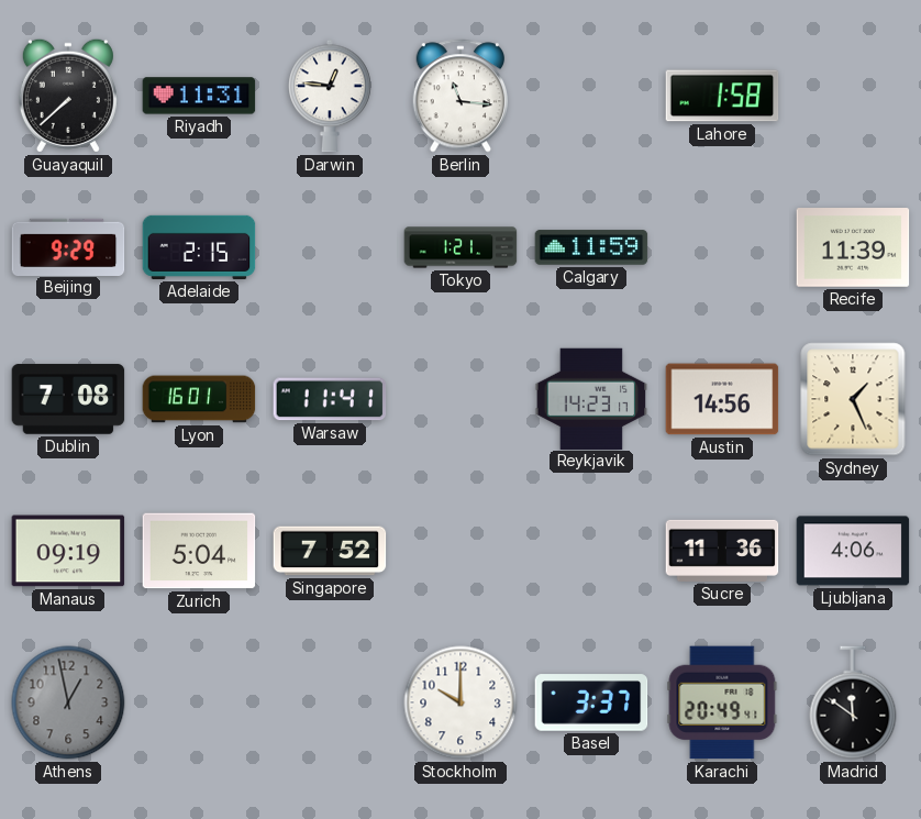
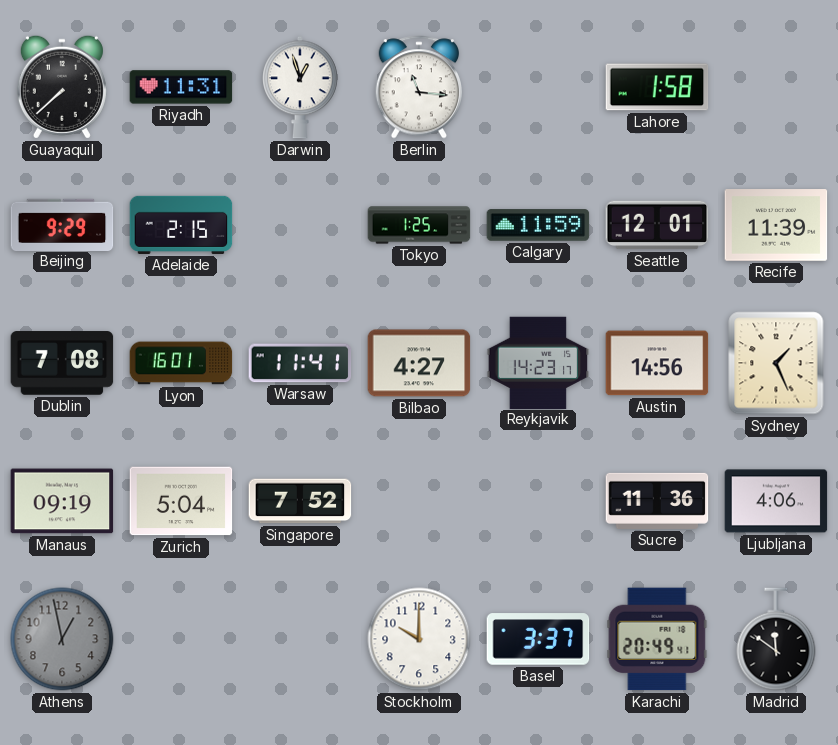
Darwin: 12:46 -> 12:57
Tokyo: 1:21 -> 1:25
Seattle: none -> 12:01
Bilbao: none -> 4:27
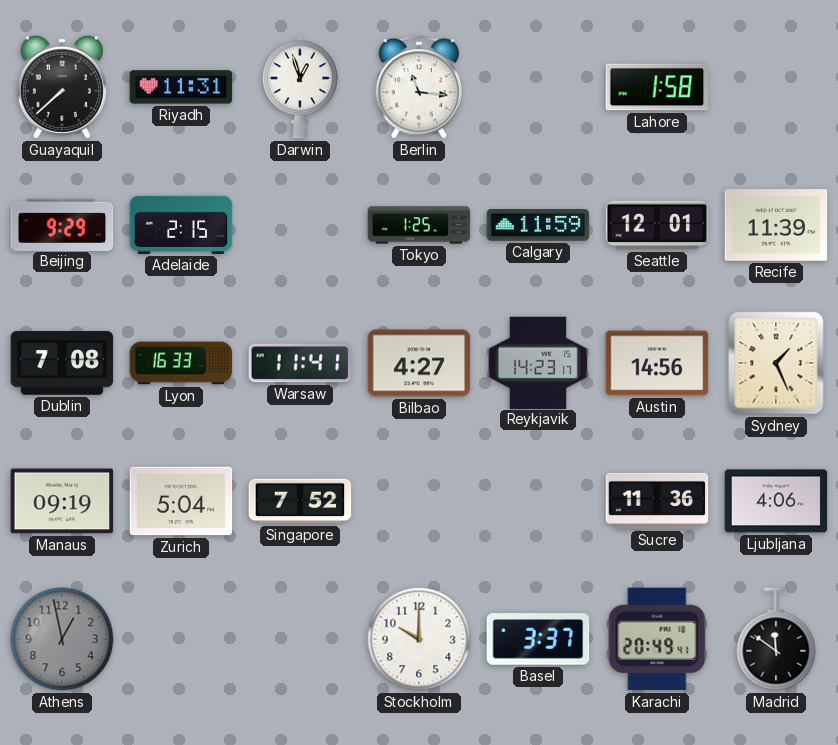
Lyon: 16:01 -> 16:33
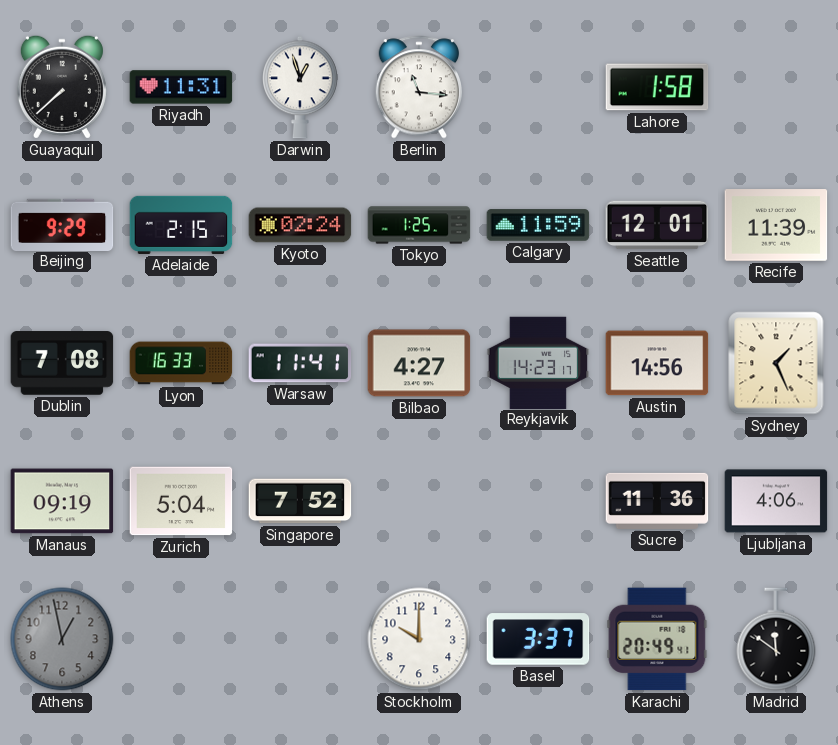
Kyoto: none -> 02:24
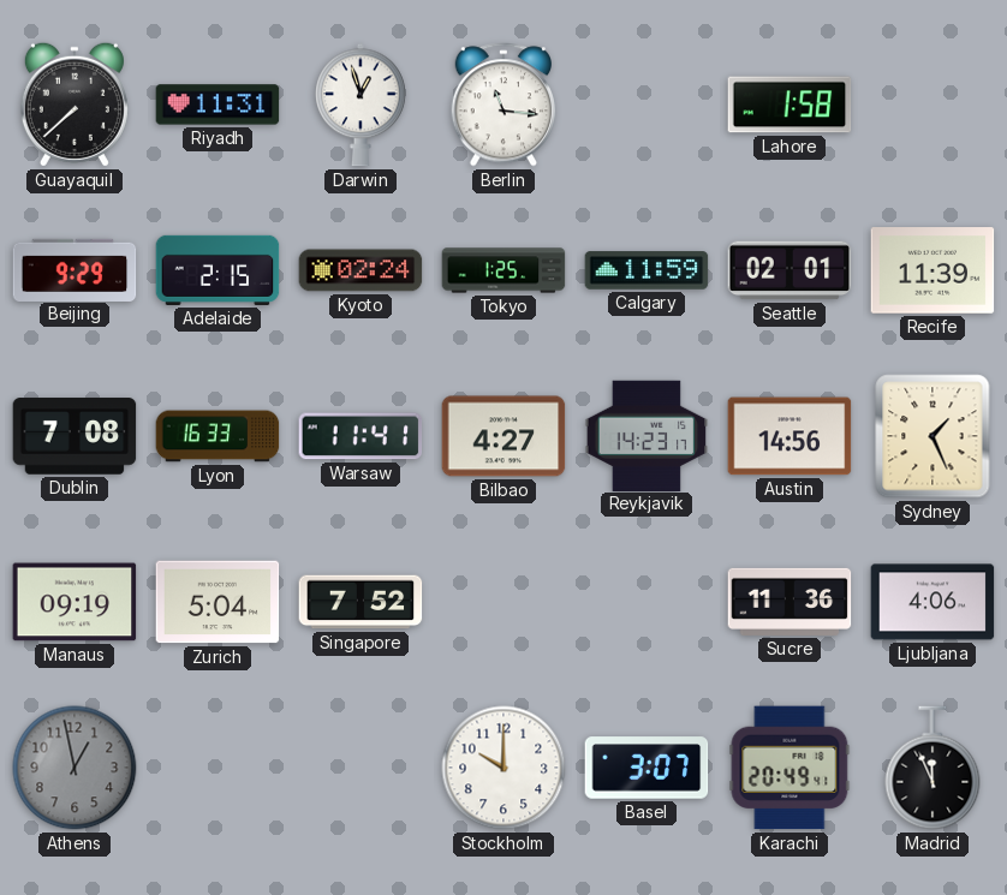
Seattle: 12:01 -> 02:01
Basel: 3:37 -> 3:07
Madrid: 11:51 -> 11:56
